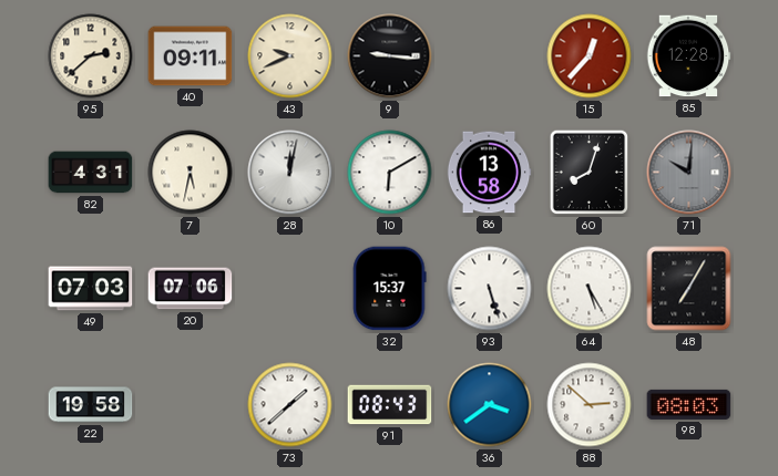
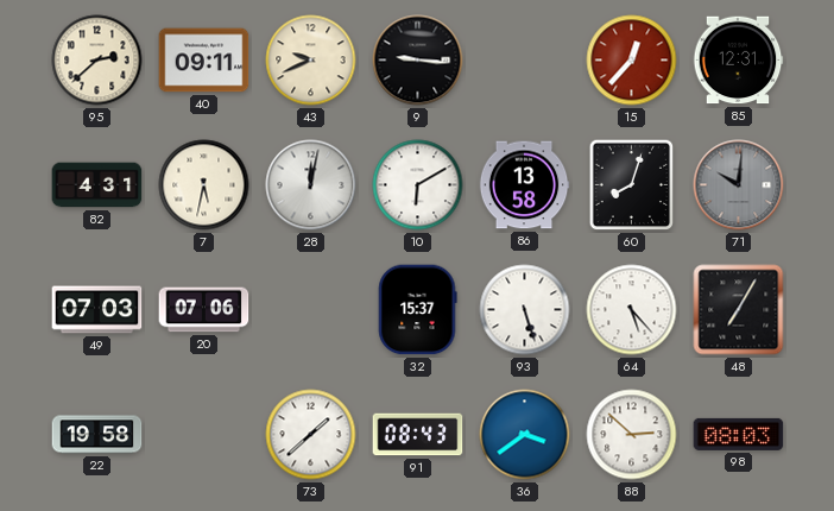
85: 12:28 -> 12:31
64: 5:25 -> 5:23
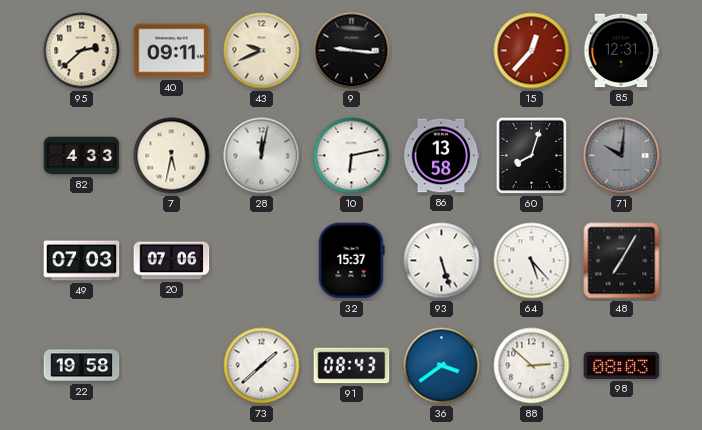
82: 4:31 -> 4:33
10: 6:10 -> 6:13
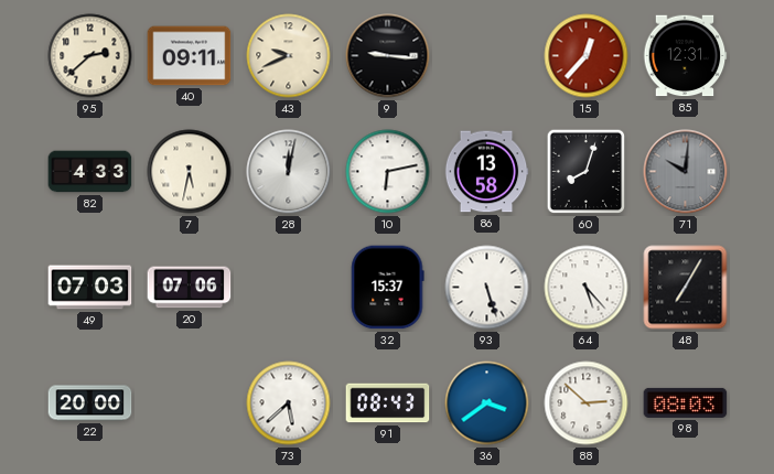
22: 19:58 -> 20:00
73: 1:38 -> 5:38
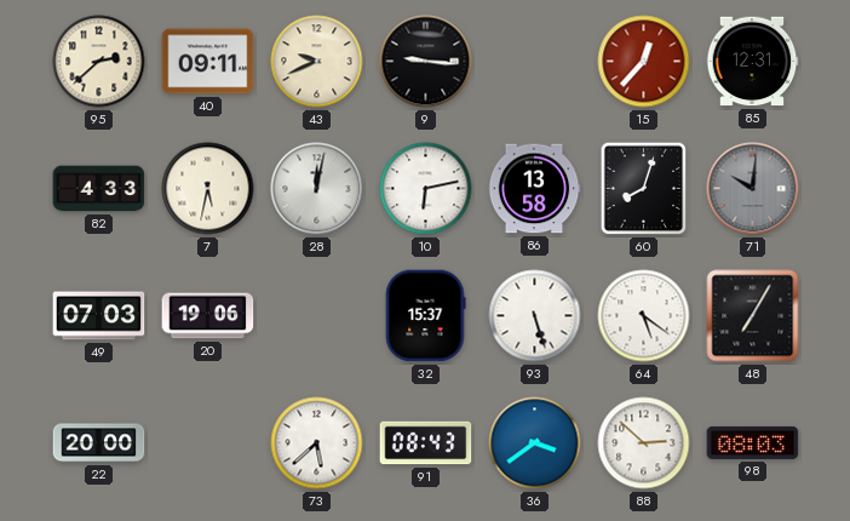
20: 07:06 -> 19:06
64: 5:23 -> 5:21
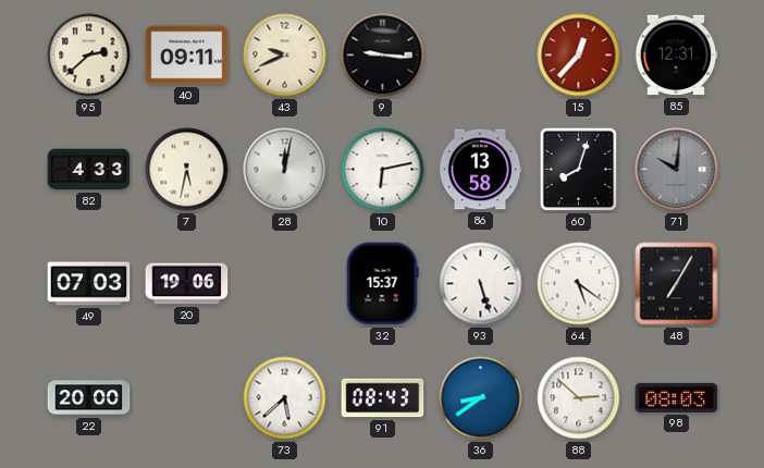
36: 3:39 -> 8:39
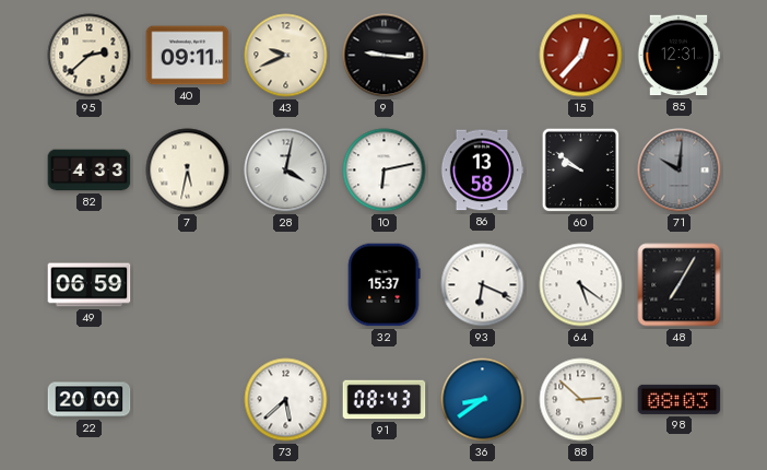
28: 12:02 -> 4:02
60: 8:03 -> 9:51
49: 07:03 -> 06:59
20: 19:06 -> none
93: 5:27 -> 6:19
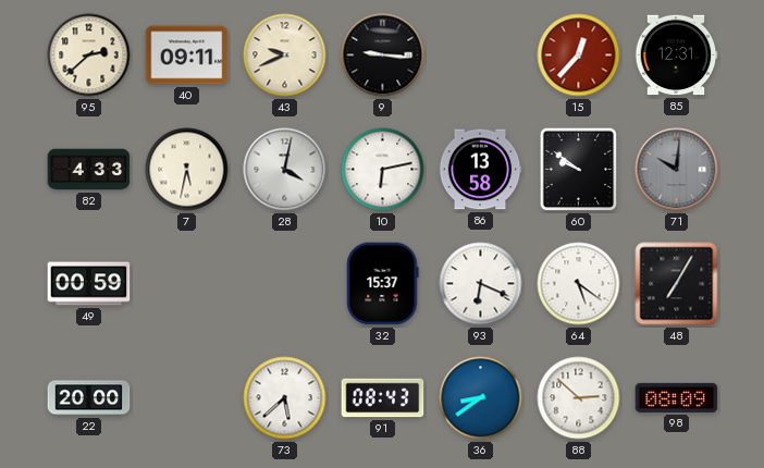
49: 06:59 -> 00:59
98: 08:03 -> 08:09
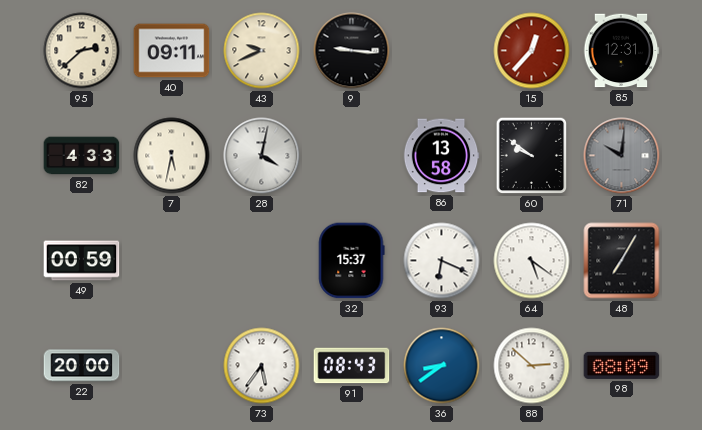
10: 6:13 -> none
73: 5:38 -> 5:36
